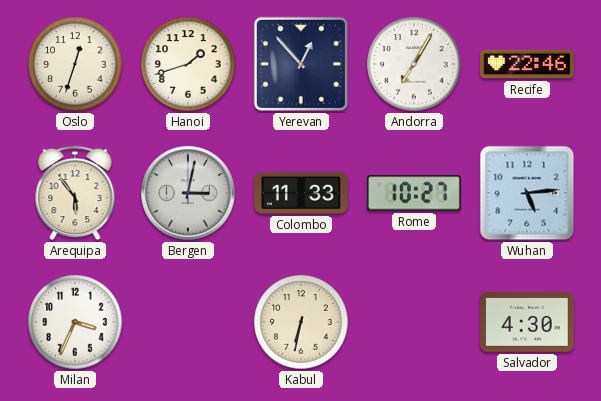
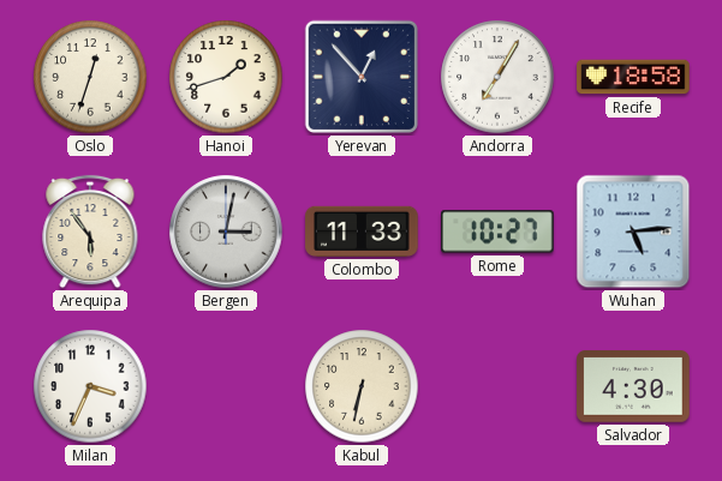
Recife: 22:46 -> 18:58
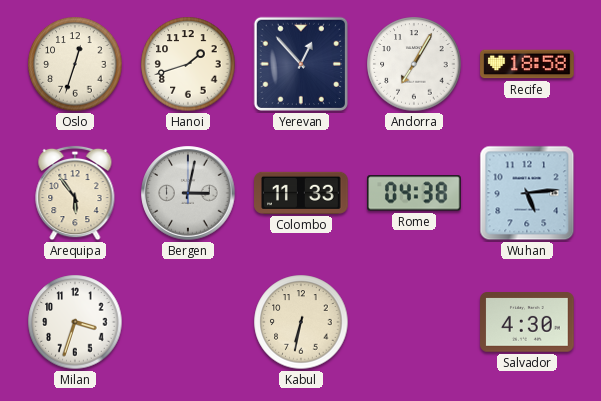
Rome: 10:27 -> 04:38
Milan: 3:34 -> 3:33
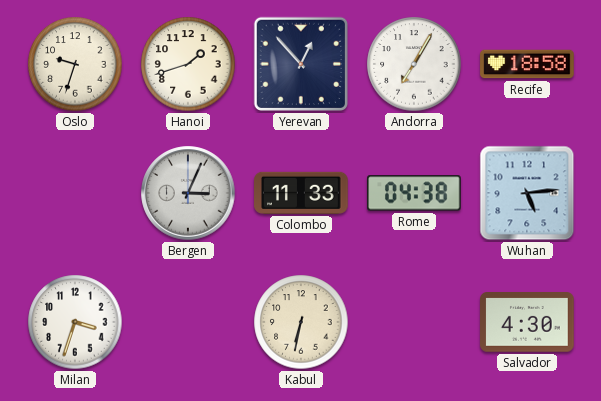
Oslo: 12:33 -> 9:33
Arequipa: 5:54 -> none
Bergen: 3:02 -> 3:04
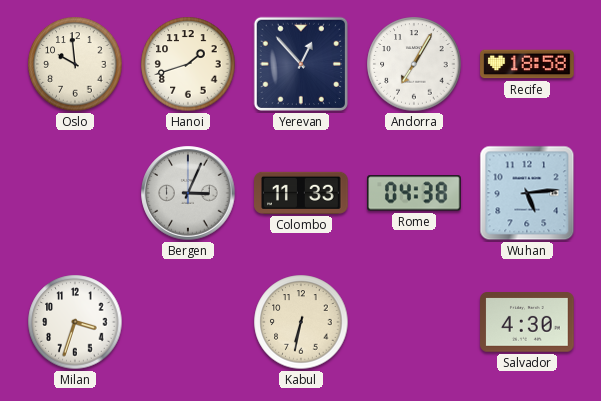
Oslo: 9:33 -> 9:59
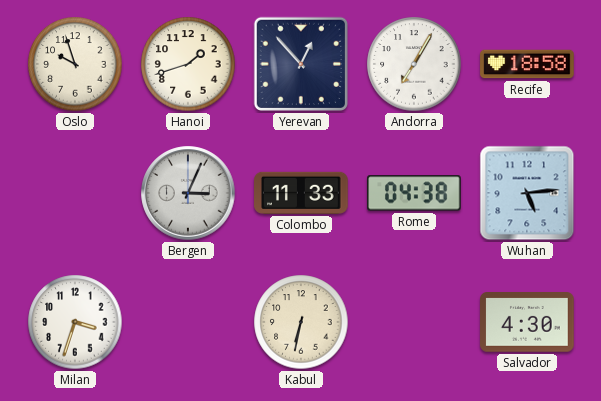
Oslo: 9:59 -> 9:57
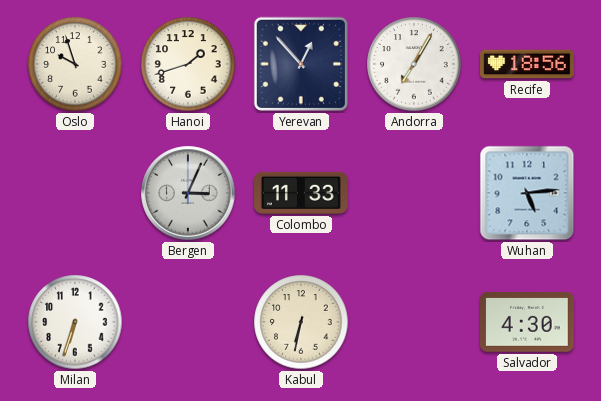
Recife: 18:58 -> 18:56
Rome: 04:38 -> none
Milan: 3:33 -> 6:33
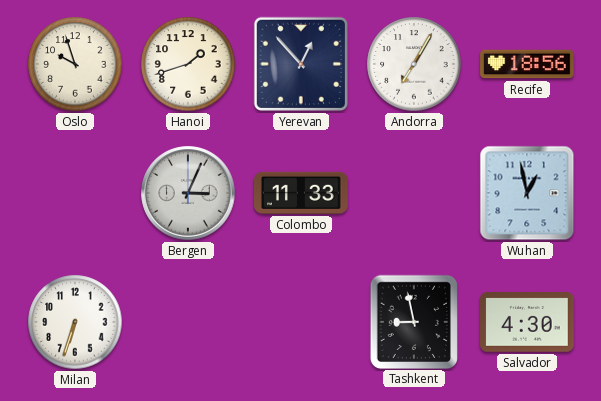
Wuhan: 5:14 -> 12:58
Kabul: 6:32 -> none
Tashkent: none -> 8:58
